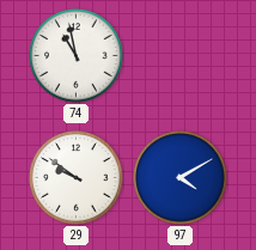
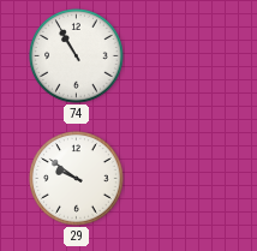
74: 10:58 -> 10:55
97: 4:10 -> none
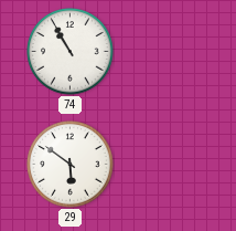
29: 9:51 -> 5:51
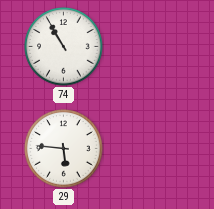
29: 5:51 -> 5:46
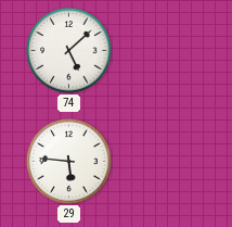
74: 10:55 -> 5:08
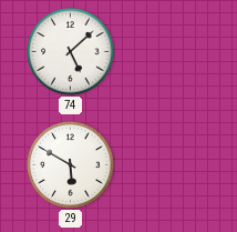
29: 5:46 -> 5:50
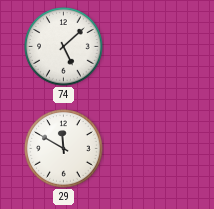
29: 5:50 -> 11:50
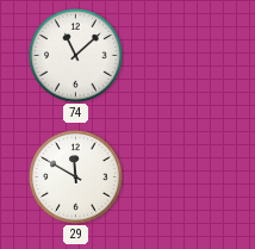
74: 5:08 -> 11:08
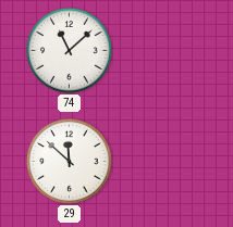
29: 11:50 -> 11:52
